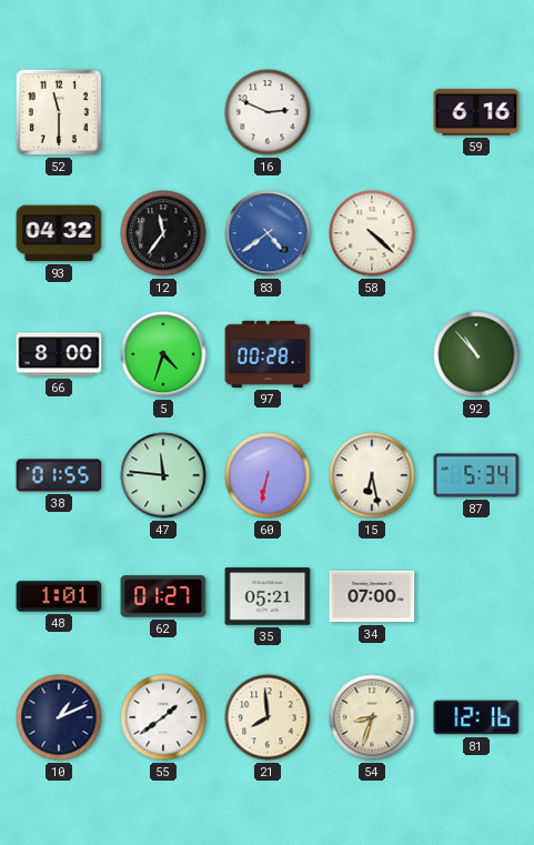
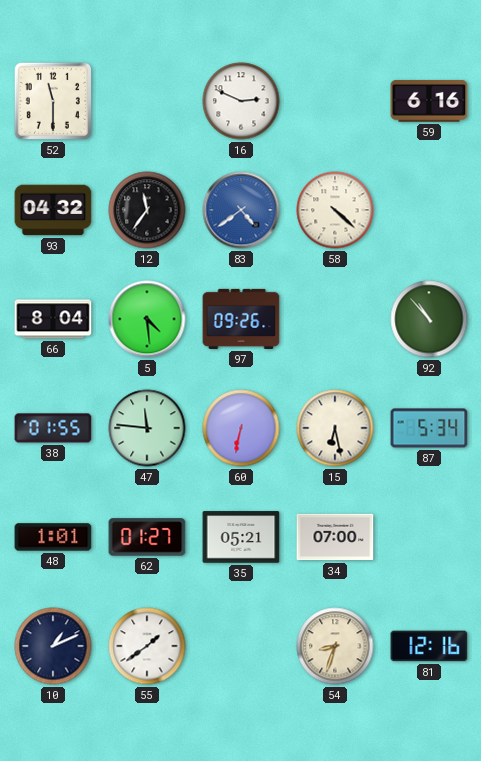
66: 8:00 -> 8:04
5: 4:33 -> 4:29
97: 00:28 -> 09:26
21: 7:59 -> none
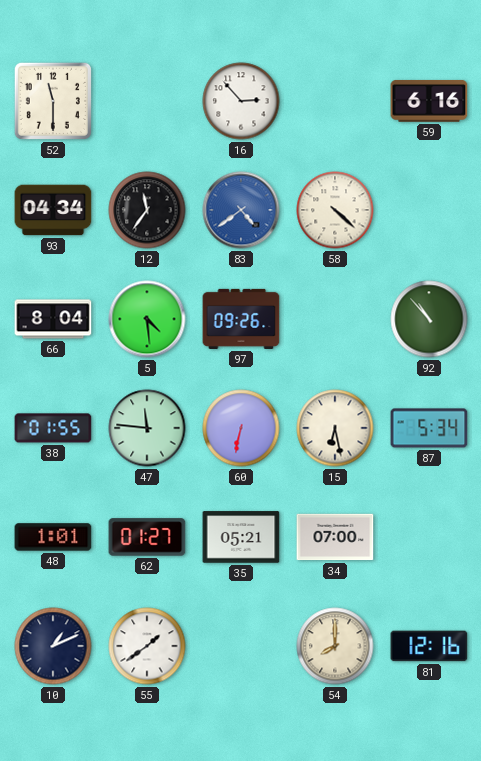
16: 2:49 -> 2:53
93: 04:32 -> 04:34
54: 8:33 -> 8:00
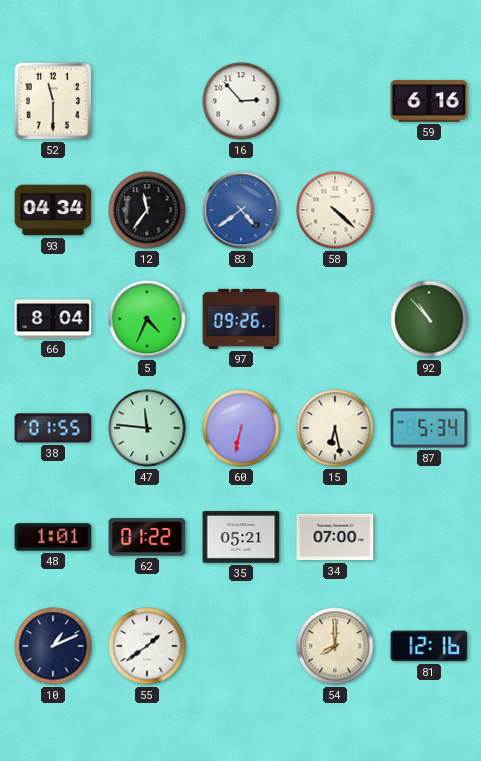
5: 4:29 -> 4:34
62: 01:27 -> 01:22
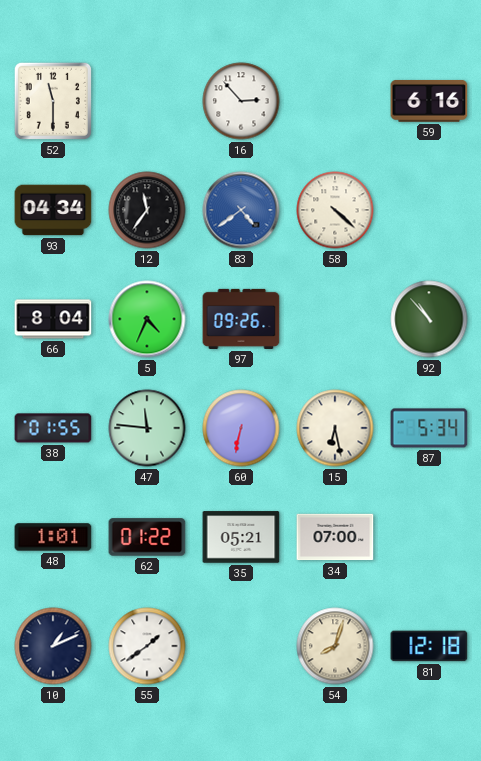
54: 8:00 -> 8:03
81: 12:16 -> 12:18
